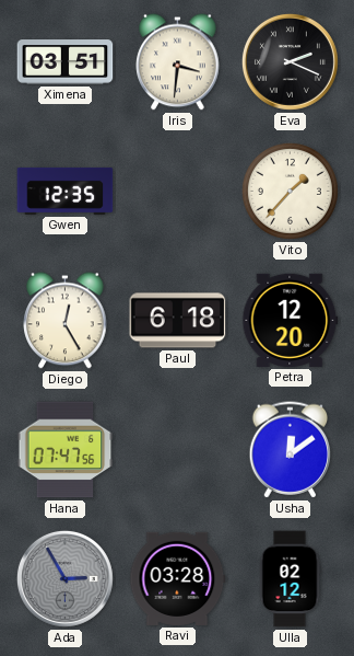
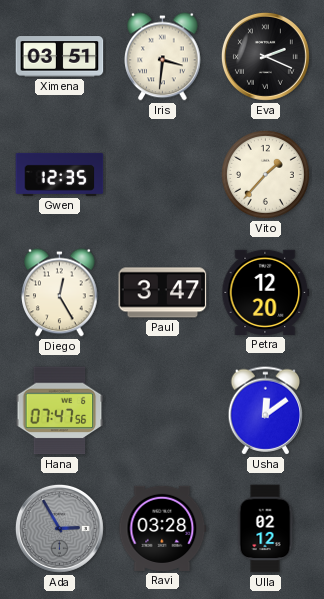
Paul: 6:18 -> 3:47
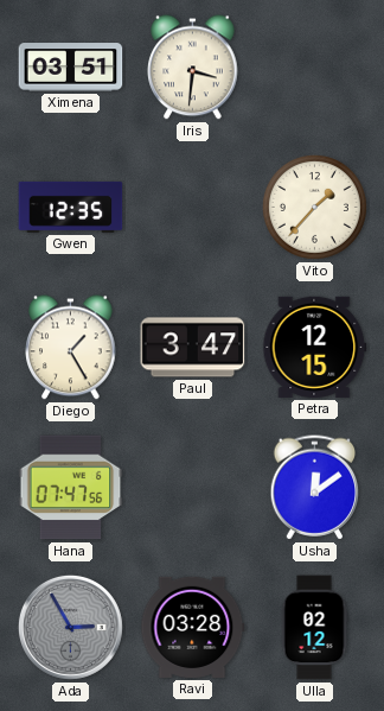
Eva: 2:19 -> none
Diego: 12:25 -> 1:25
Petra: 12:20 -> 12:15
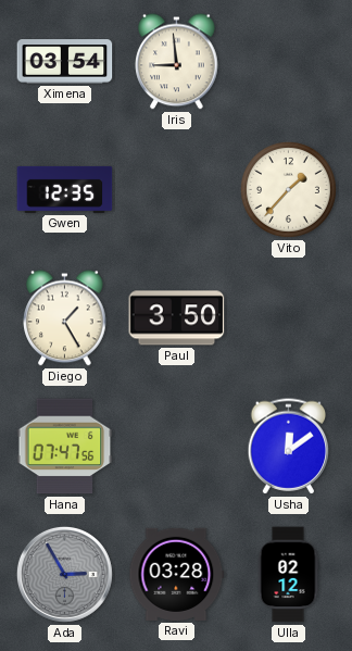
Ximena: 03:51 -> 03:54
Iris: 3:31 -> 8:59
Paul: 3:47 -> 3:50
Petra: 12:15 -> none
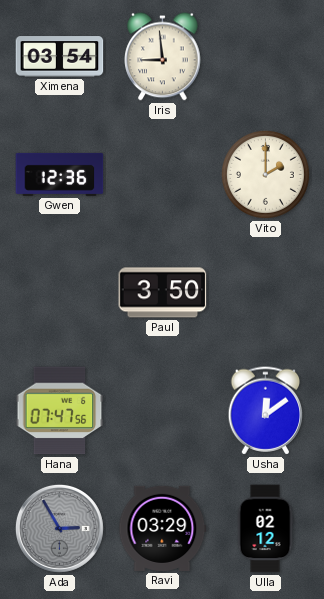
Gwen: 12:35 -> 12:36
Vito: 1:37 -> 2:00
Diego: 1:25 -> none
Ravi: 03:28 -> 03:29
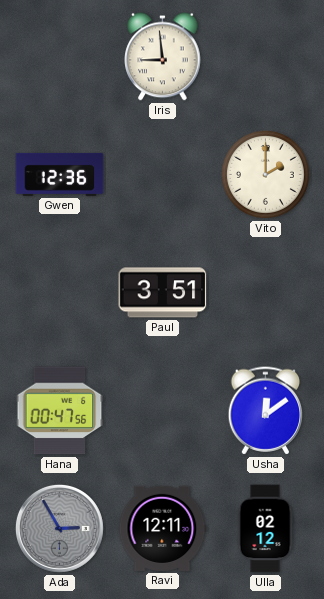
Ximena: 03:54 -> none
Paul: 3:50 -> 3:51
Hana: 07:47 -> 00:47
Ravi: 03:29 -> 12:11
